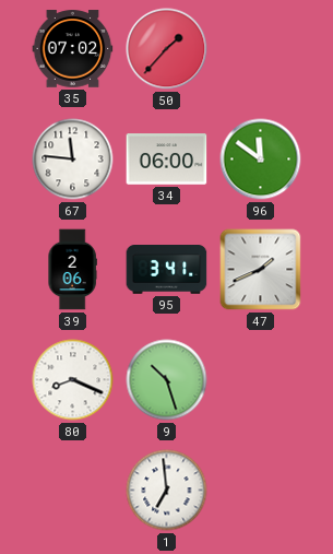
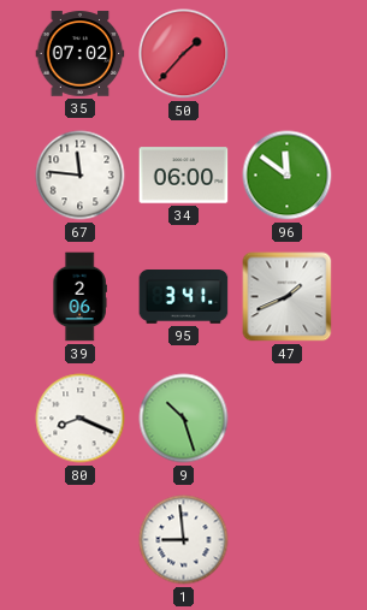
1: 6:59 -> 8:59
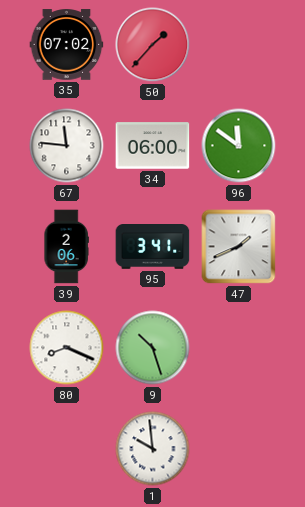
1: 8:59 -> 9:59
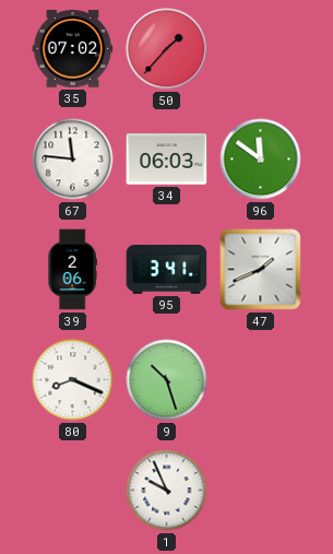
34: 06:00 -> 06:03
1: 9:59 -> 9:56
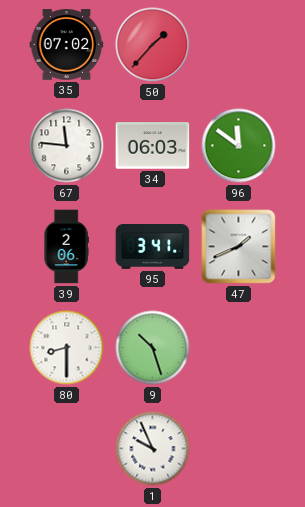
80: 8:19 -> 8:30
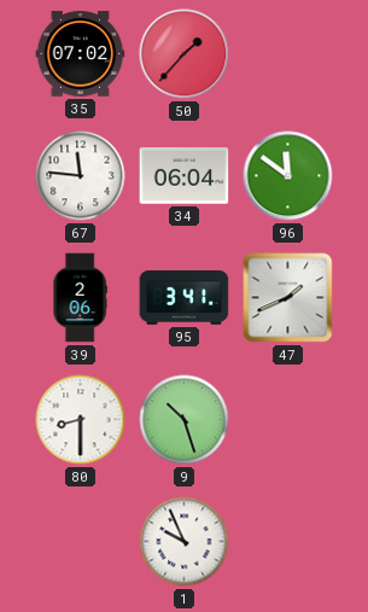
34: 06:03 -> 06:04
